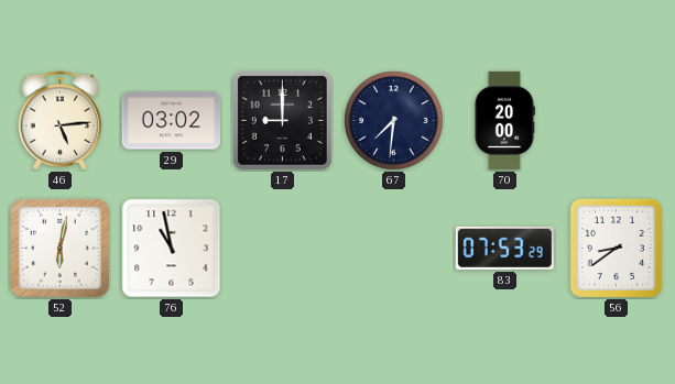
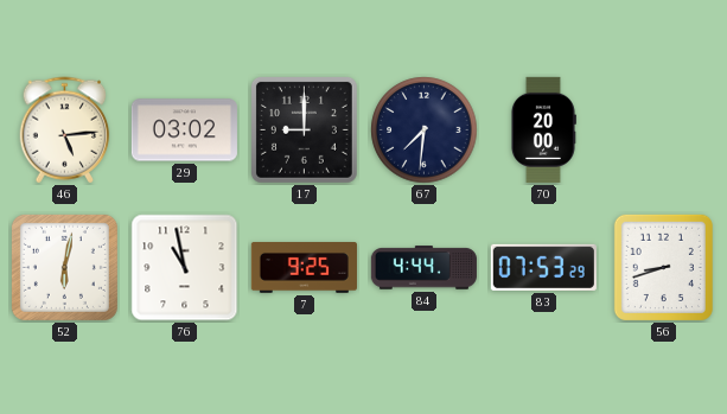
7: none -> 9:25
84: none -> 4:44
56: 8:39 -> 8:42
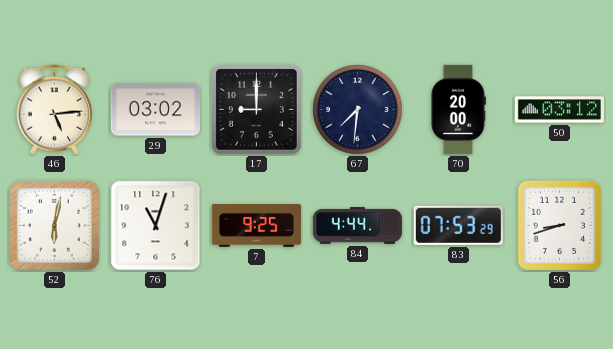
50: none -> 03:12
76: 10:58 -> 11:03
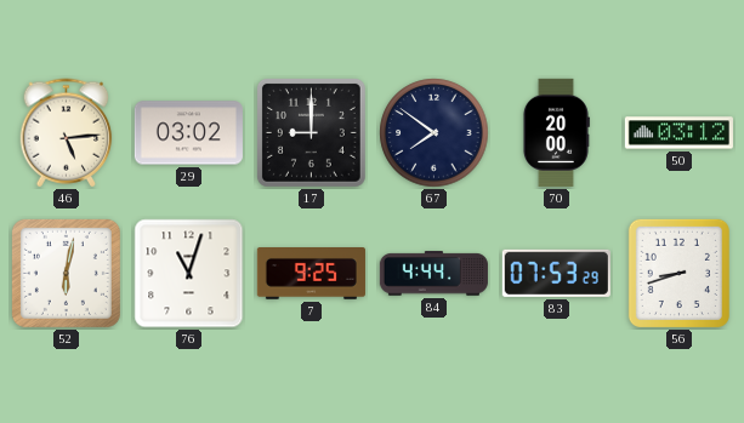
67: 7:31 -> 7:51
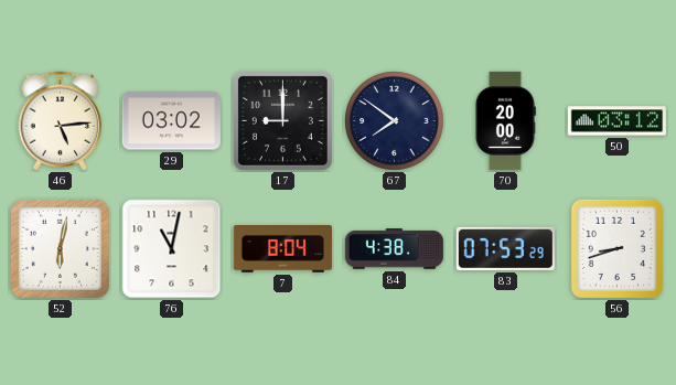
76: 11:03 -> 11:02
7: 9:25 -> 8:04
84: 4:44 -> 4:38
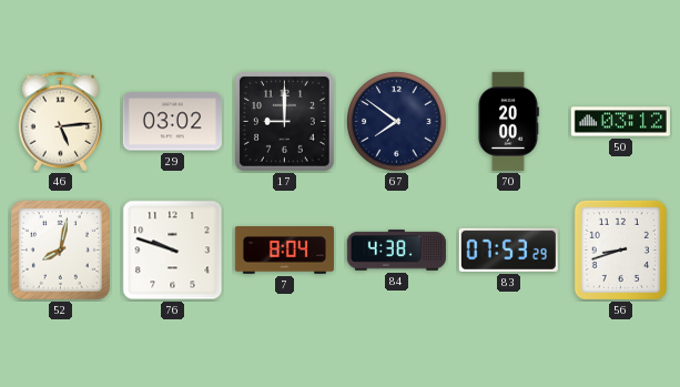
52: 6:02 -> 8:02
76: 11:02 -> 9:48
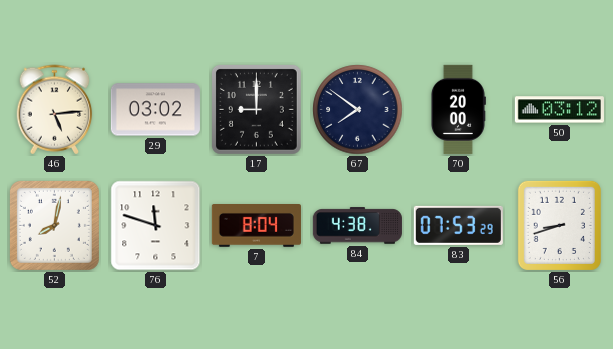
76: 9:48 -> 11:48
